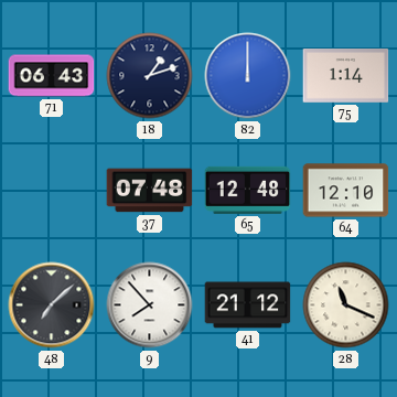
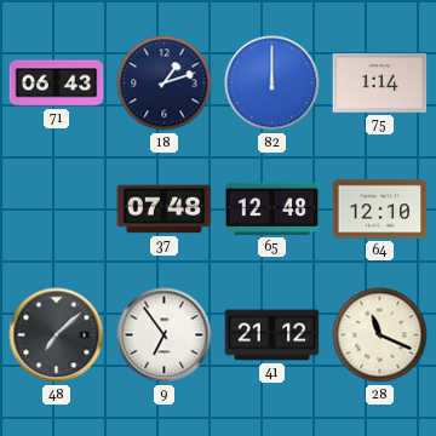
9: 7:53 -> 6:54
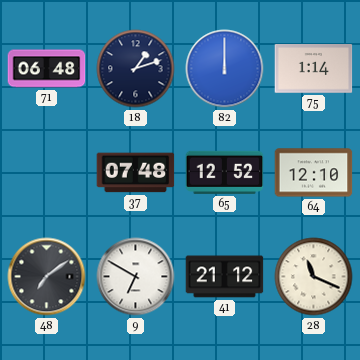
71: 06:43 -> 06:48
65: 12:48 -> 12:52
48: 7:08 -> 7:09
9: 6:54 -> 6:50
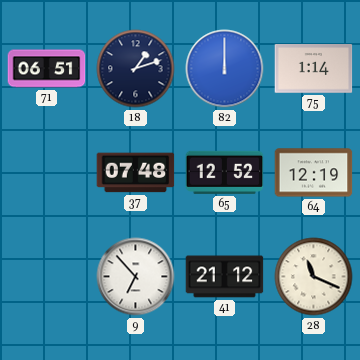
71: 06:48 -> 06:51
64: 12:10 -> 12:19
48: 7:09 -> none
9: 6:50 -> 6:53
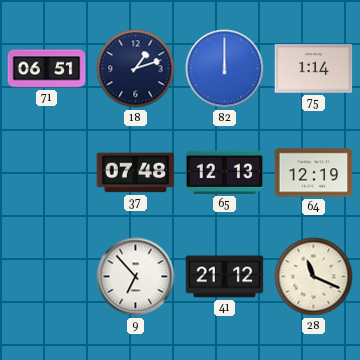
65: 12:52 -> 12:13
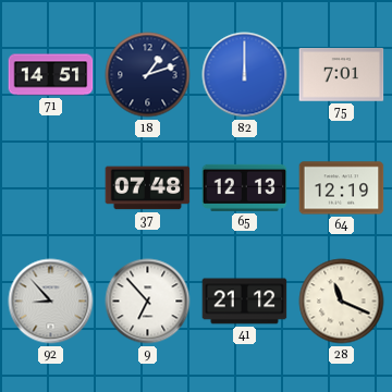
71: 06:51 -> 14:51
75: 1:14 -> 7:01
92: none -> 8:53
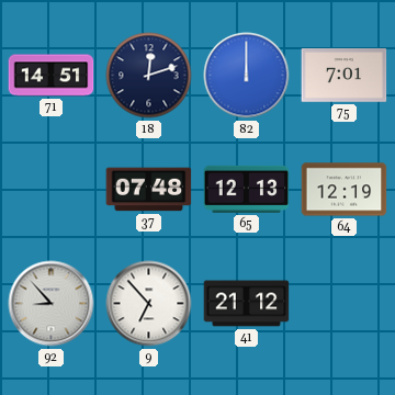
18: 1:12 -> 12:12
28: 11:19 -> none
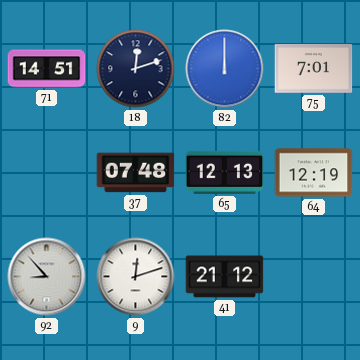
9: 6:53 -> 12:12
